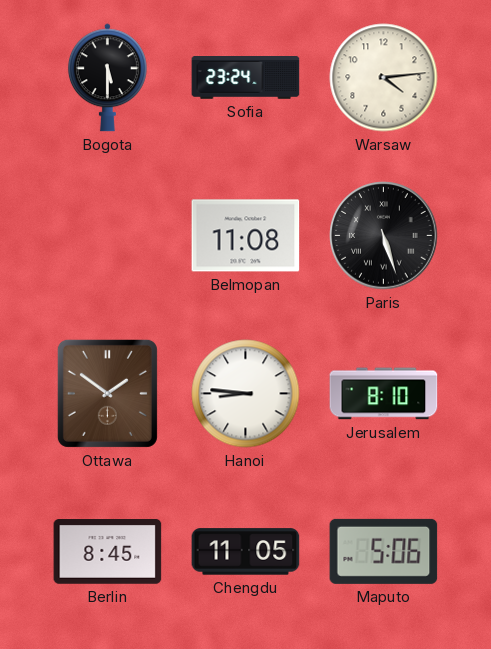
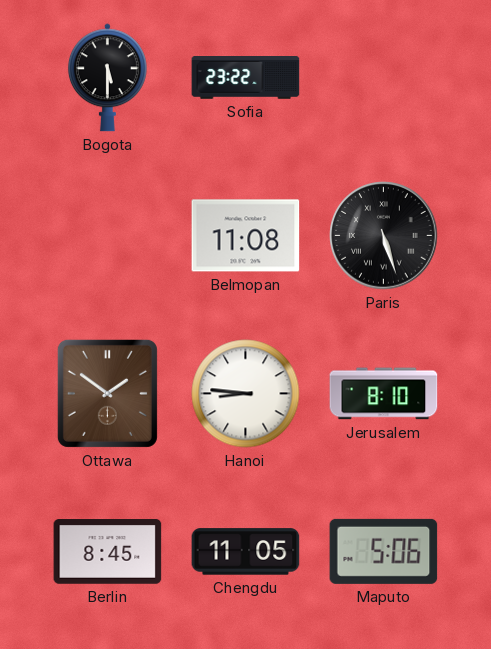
Sofia: 23:24 -> 23:22
Warsaw: 4:14 -> none
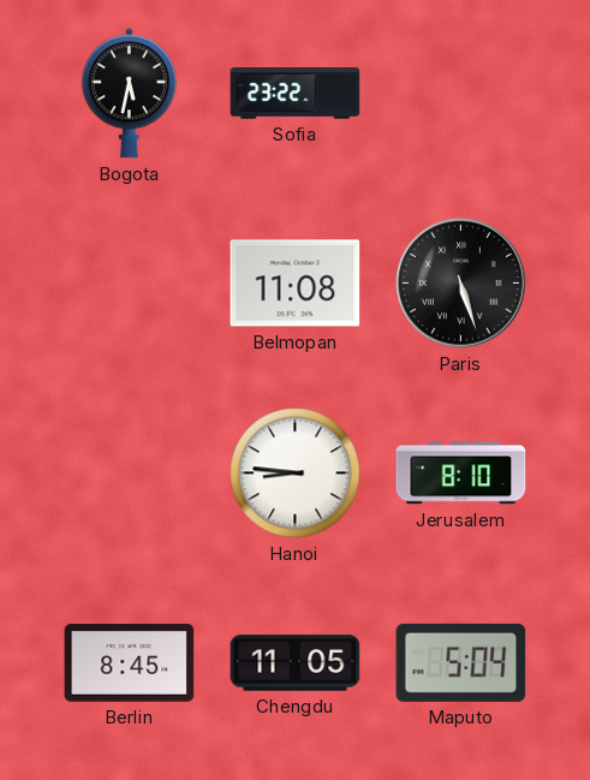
Bogota: 5:30 -> 5:32
Ottawa: 1:51 -> none
Maputo: 5:06 -> 5:04
